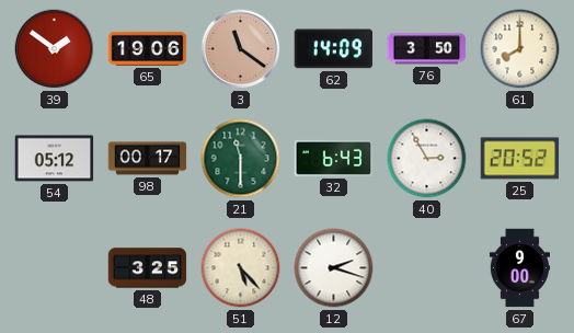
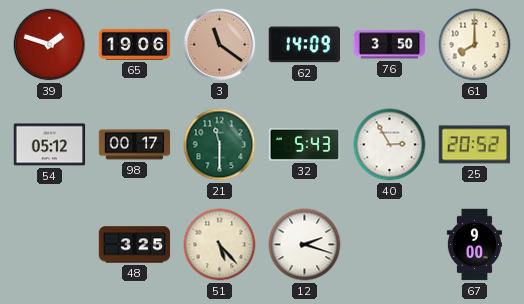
39: 1:51 -> 1:48
32: 6:43 -> 5:43
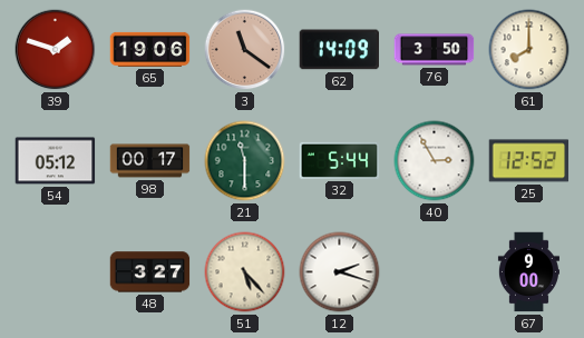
32: 5:43 -> 5:44
25: 20:52 -> 12:52
48: 3:25 -> 3:27
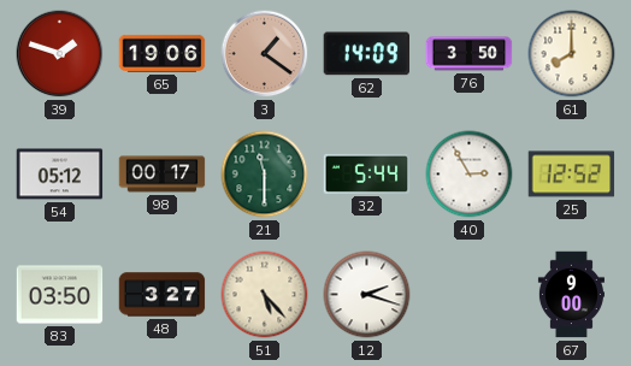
3: 11:21 -> 1:21
83: none -> 03:50
